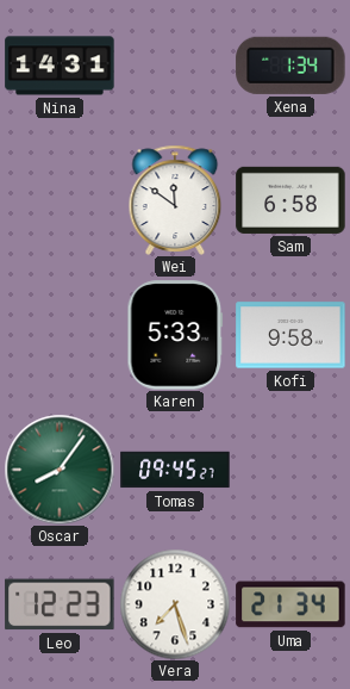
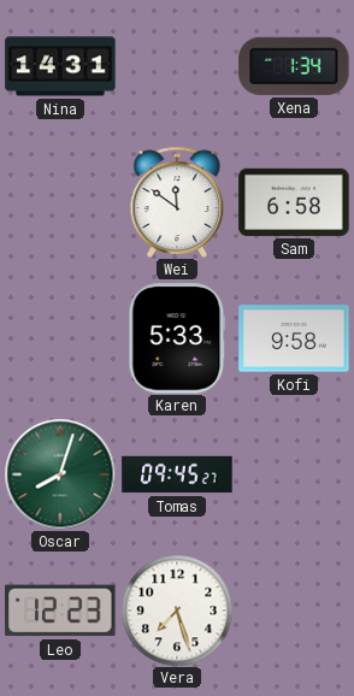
Oscar: 8:06 -> 8:03
Uma: 21:34 -> none
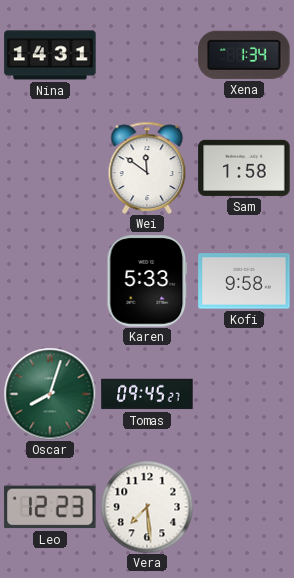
Sam: 6:58 -> 1:58
Vera: 7:27 -> 7:29
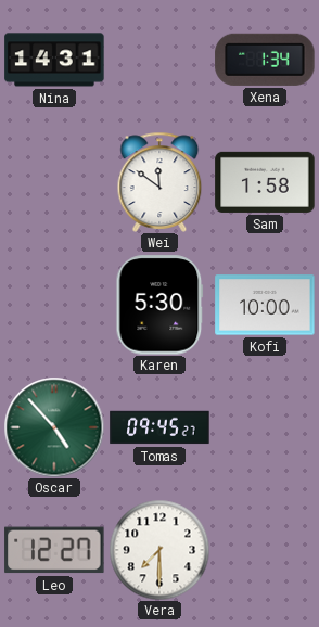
Karen: 5:33 -> 5:30
Kofi: 9:58 -> 10:00
Oscar: 8:03 -> 4:53
Leo: 12:23 -> 12:27
Vera: 7:29 -> 7:30
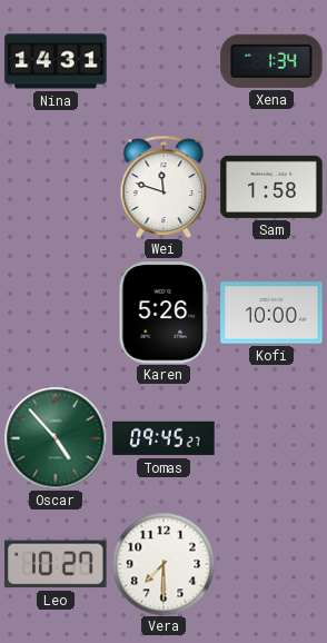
Wei: 11:51 -> 11:48
Karen: 5:30 -> 5:26
Leo: 12:27 -> 10:27
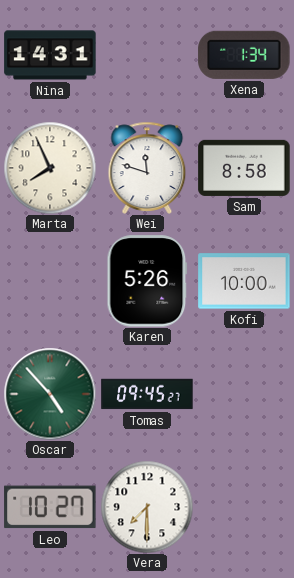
Marta: none -> 7:56
Sam: 1:58 -> 8:58
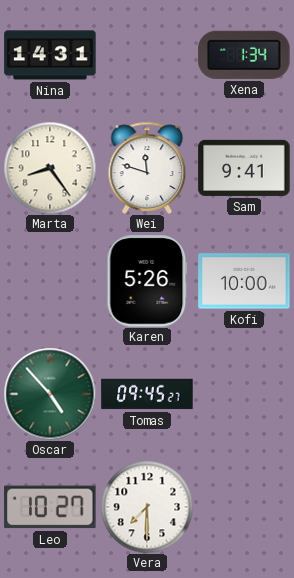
Marta: 7:56 -> 8:24
Sam: 8:58 -> 9:41
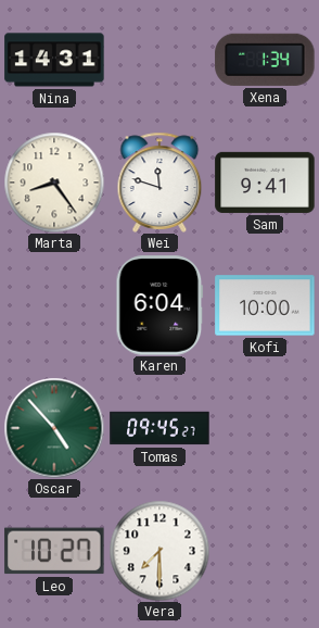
Karen: 5:26 -> 6:04
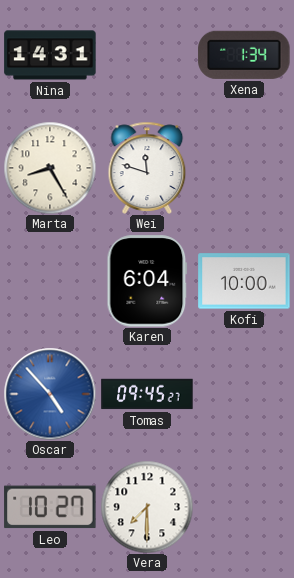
Marta: 8:24 -> 8:25
Sam: 9:41 -> none
Oscar dial: green -> blue
